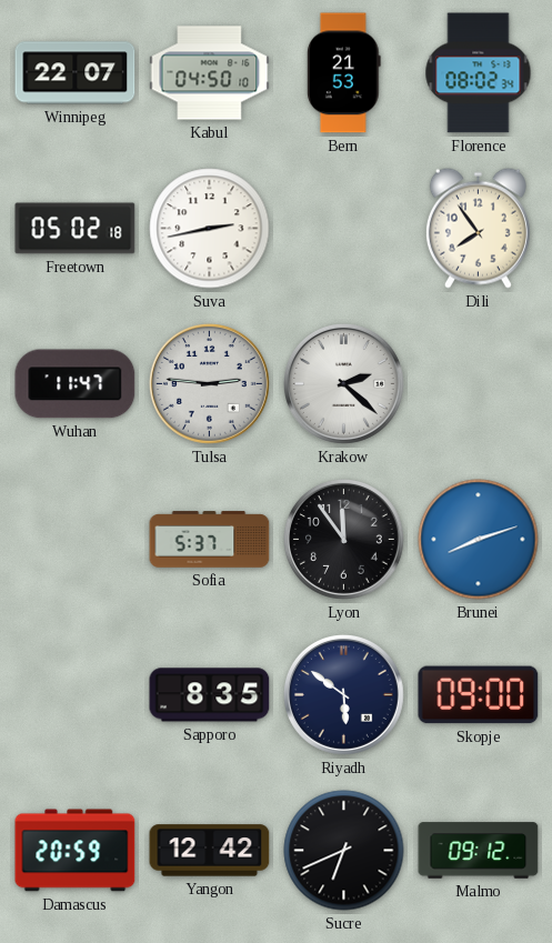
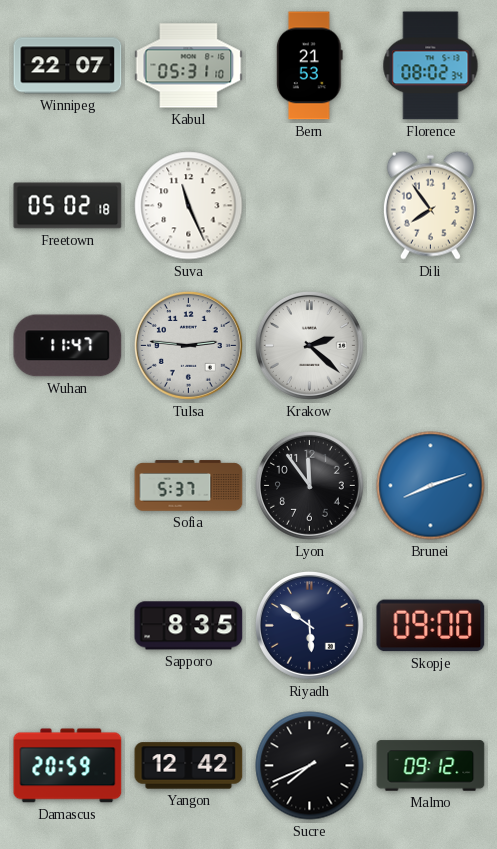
Kabul: 04:50 -> 05:31
Suva: 2:43 -> 11:26
Sucre: 6:41 -> 7:41
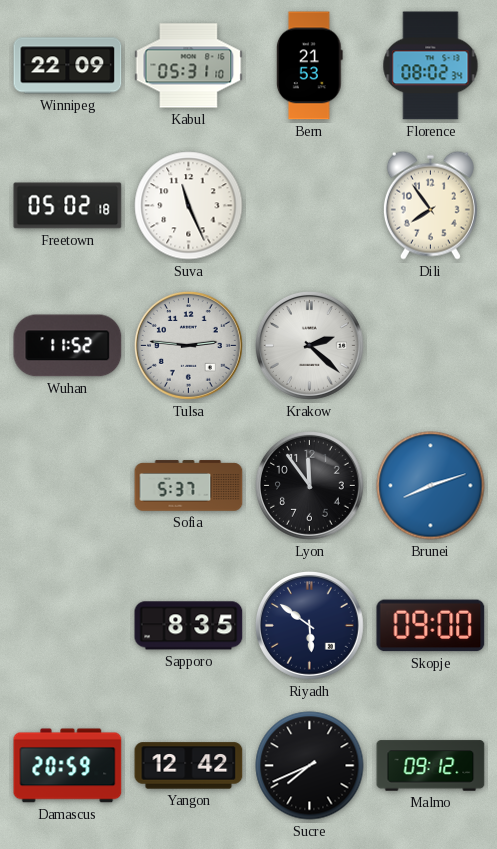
Winnipeg: 22:07 -> 22:09
Wuhan: 11:47 -> 11:52
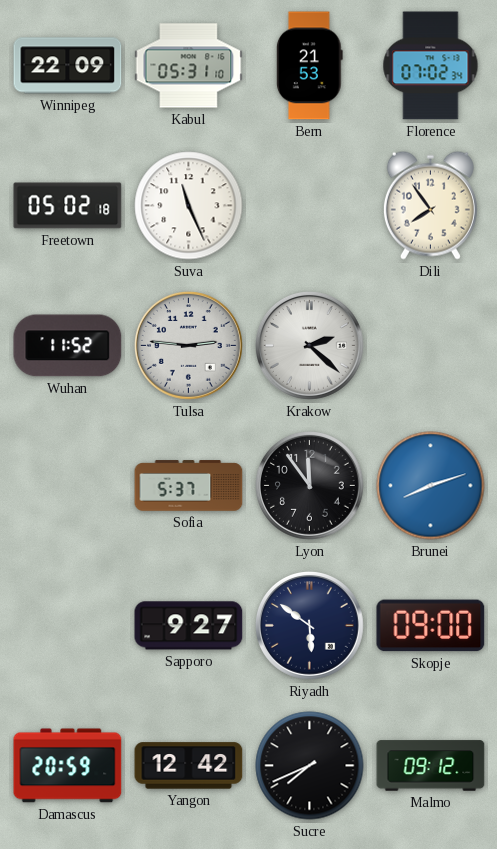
Florence: 08:02 -> 07:02
Sapporo: 8:35 -> 9:27
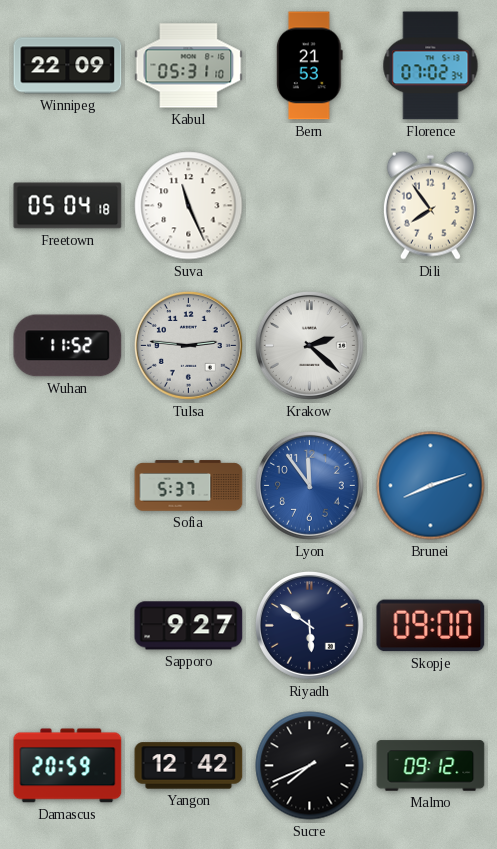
Freetown: 05:02 -> 05:04
Lyon dial: black -> blue
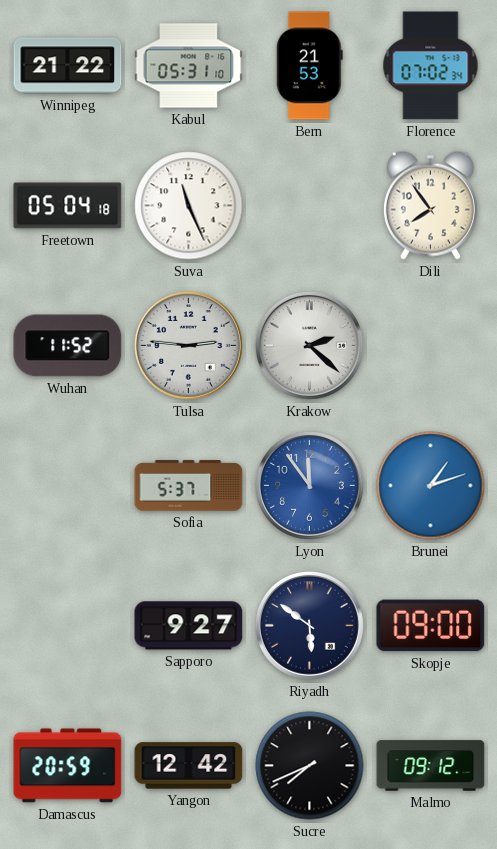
Winnipeg: 22:09 -> 21:22
Brunei: 8:12 -> 1:12
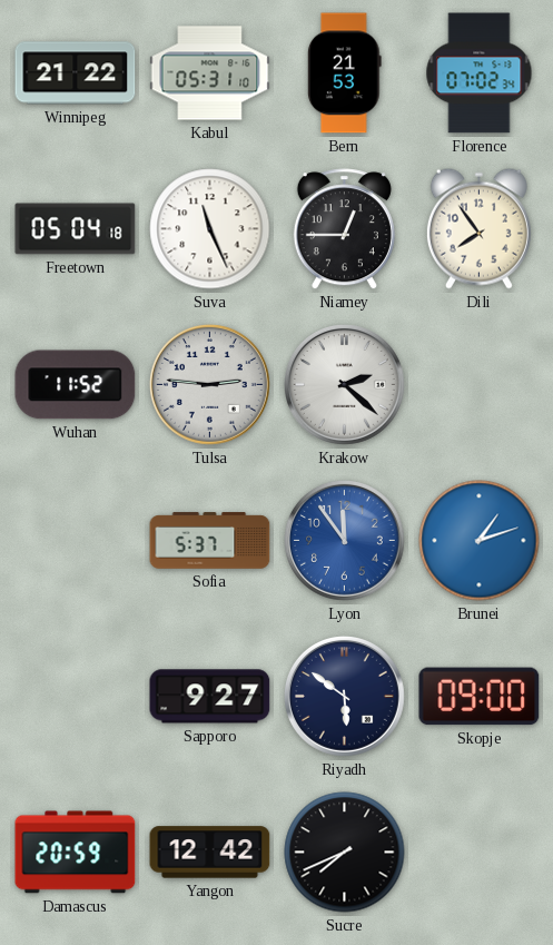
Niamey: none -> 12:45
Malmo: 09:12 -> none
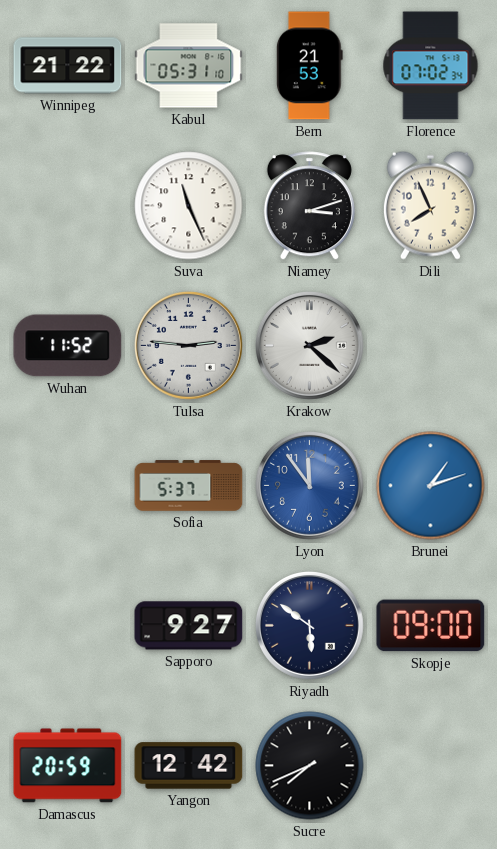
Freetown: 05:04 -> none
Niamey: 12:45 -> 3:12
Dili: 7:54 -> 7:56
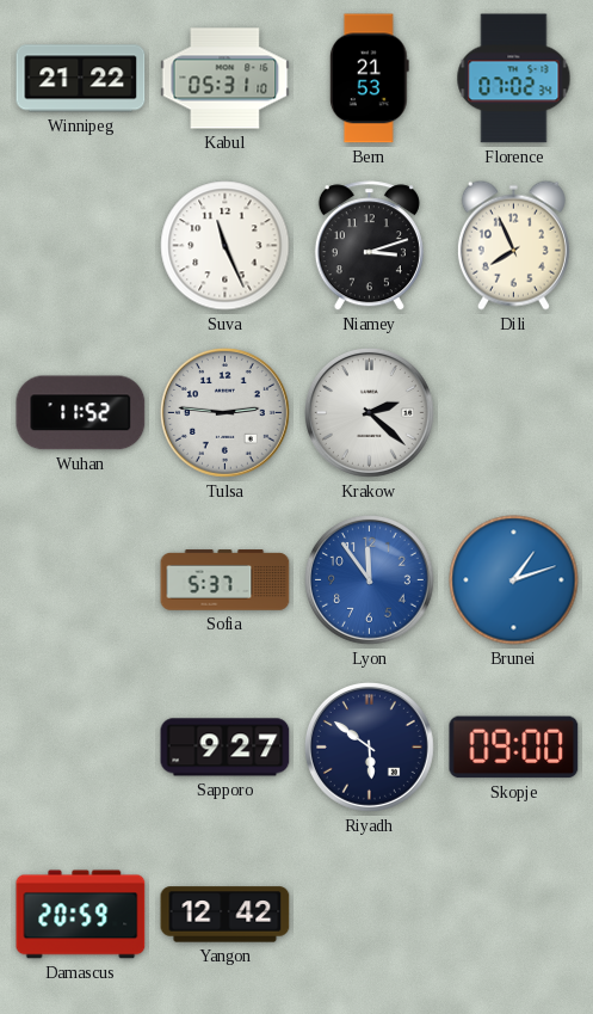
Sucre: 7:41 -> none
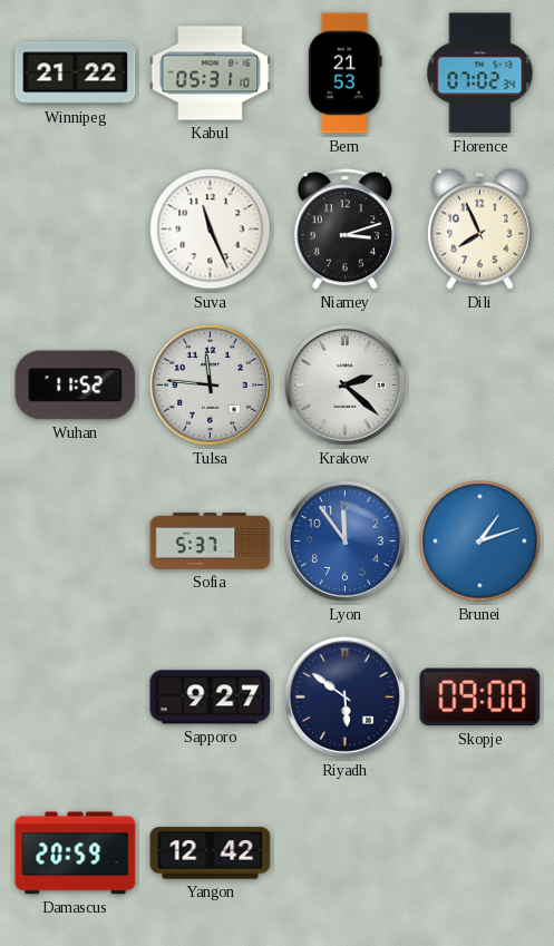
Tulsa: 2:46 -> 11:46
